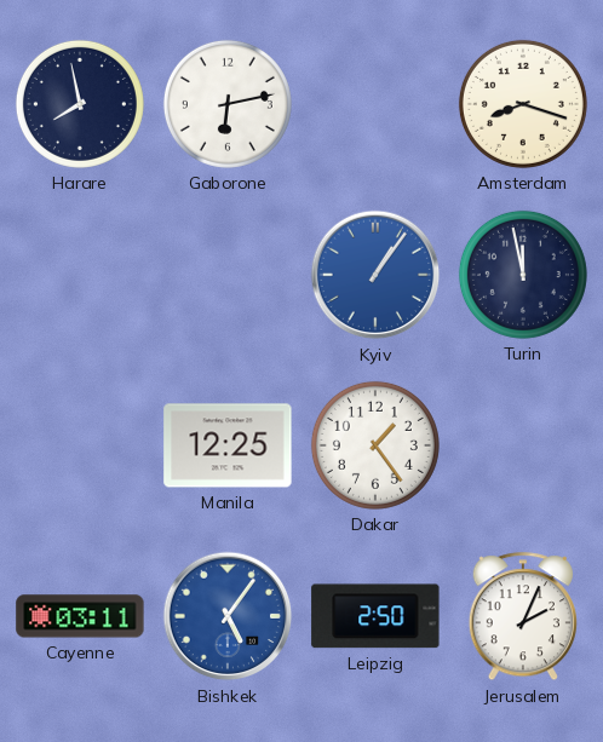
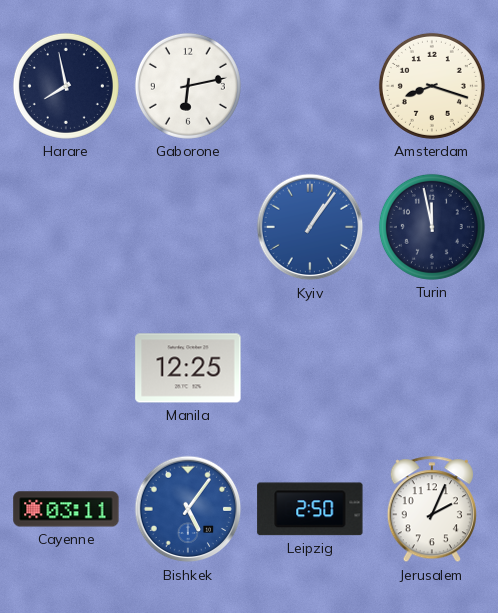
Dakar: 1:24 -> none
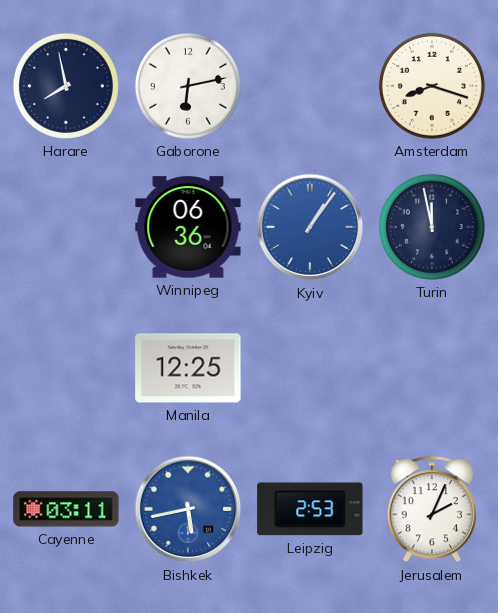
Winnipeg: none -> 06:36
Bishkek: 5:06 -> 5:43
Leipzig: 2:50 -> 2:53
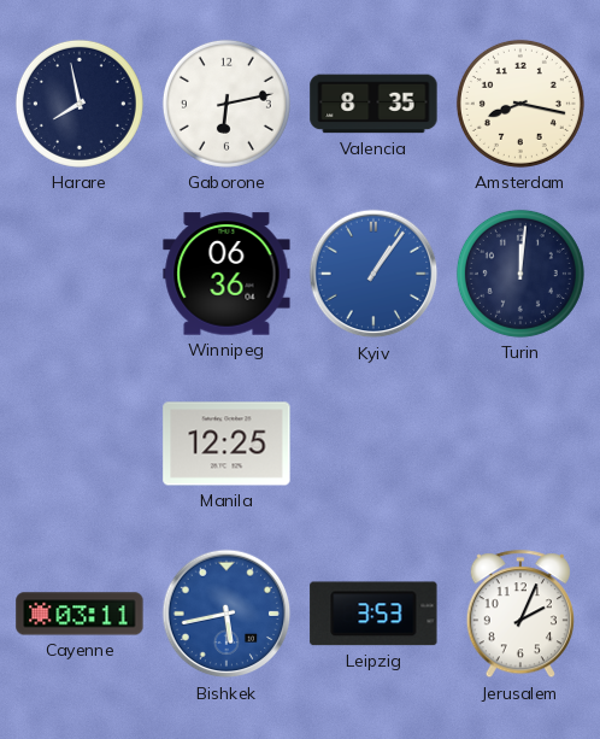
Valencia: none -> 8:35
Amsterdam: 8:18 -> 8:17
Turin: 11:58 -> 12:01
Leipzig: 2:53 -> 3:53
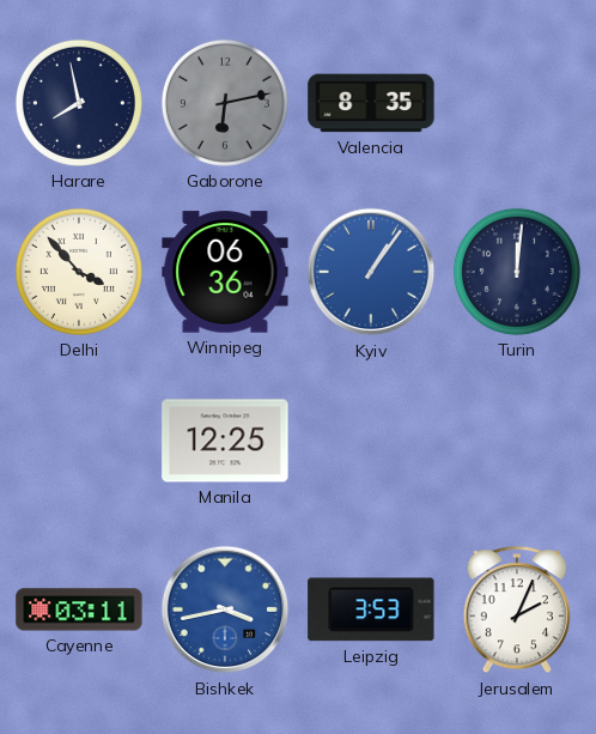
Gaborone dial: white -> grey
Amsterdam: 8:17 -> none
Delhi: none -> 3:53
Bishkek: 5:43 -> 3:43
